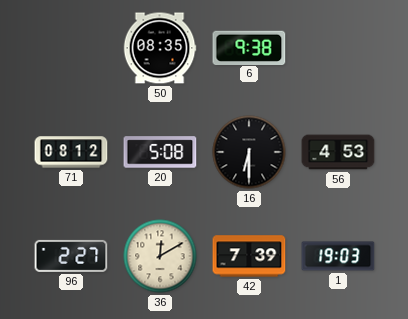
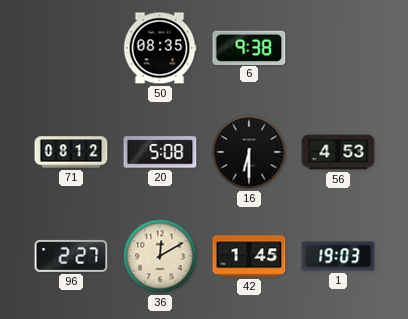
42: 7:39 -> 1:45
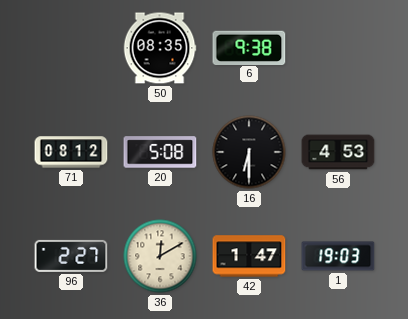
42: 1:45 -> 1:47
